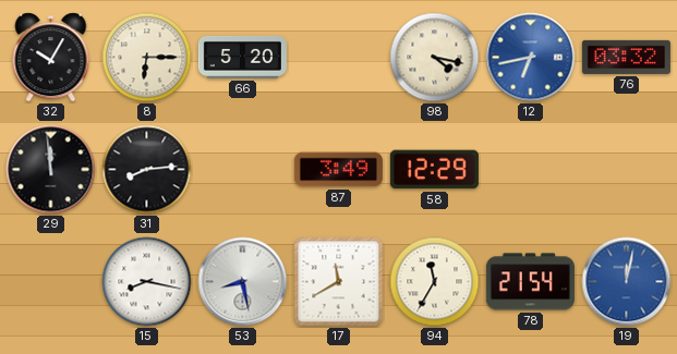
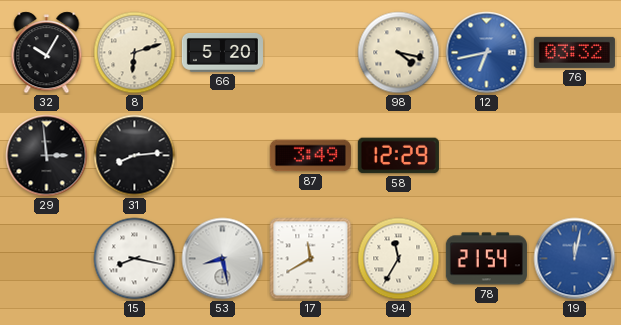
8: 6:15 -> 6:12
29: 11:59 -> 2:59
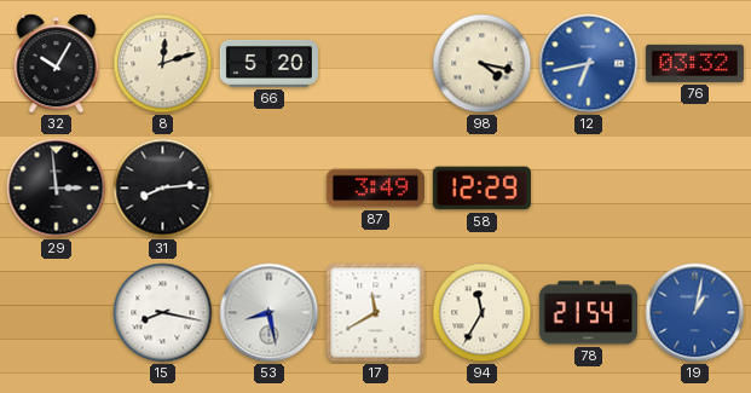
8: 6:12 -> 12:12
19: 12:02 -> 1:02
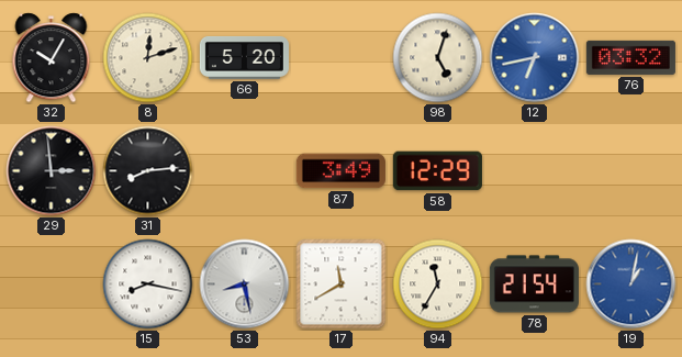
98: 4:17 -> 5:03
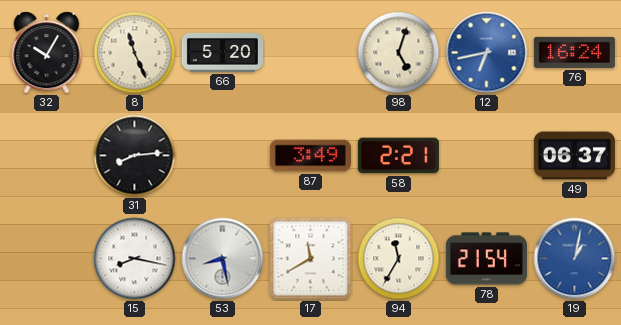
8: 12:12 -> 11:26
76: 03:32 -> 16:24
29: 2:59 -> none
58: 12:29 -> 2:21
49: none -> 06:37
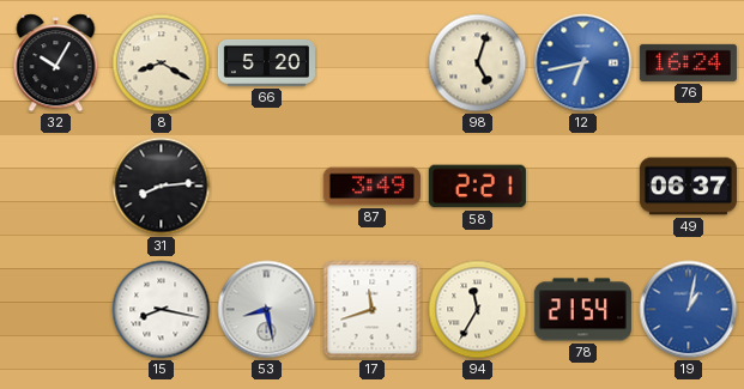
8: 11:26 -> 8:20
17: 11:40 -> 11:42
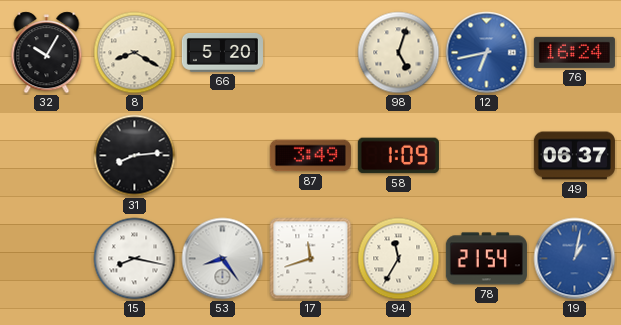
58: 2:21 -> 1:09
53: 8:28 -> 8:24
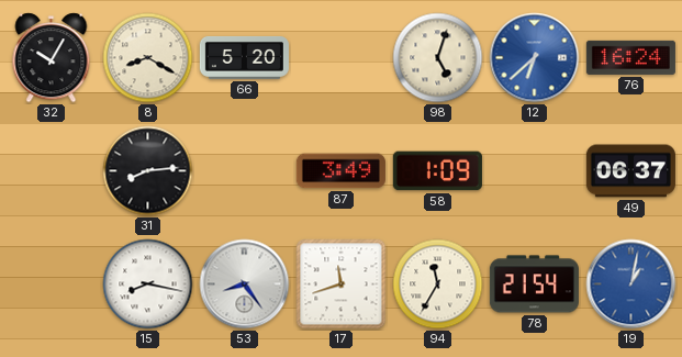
12: 6:43 -> 6:38
